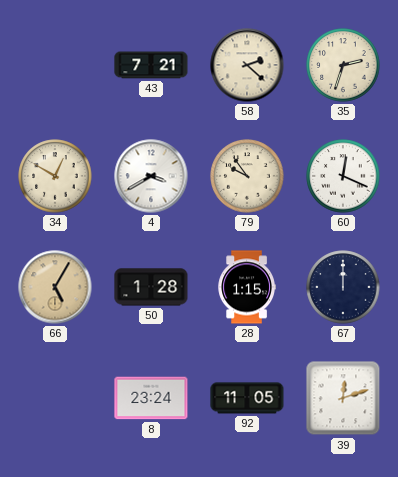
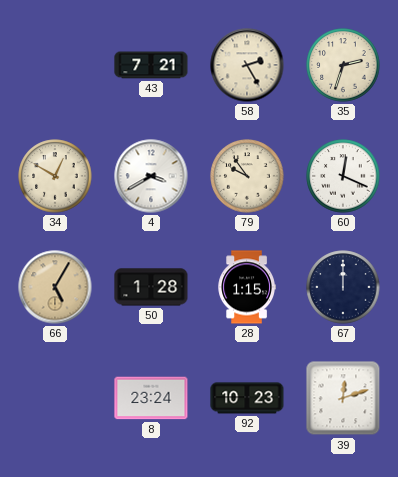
58: 2:22 -> 2:25
92: 11:05 -> 10:23
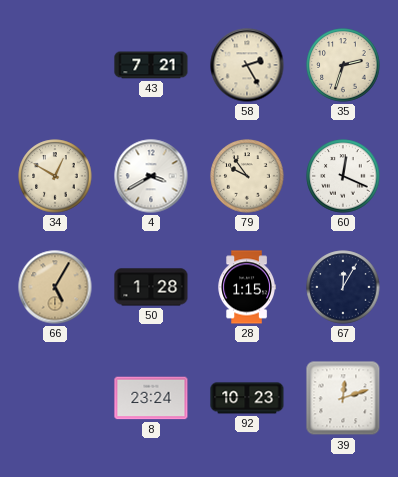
67: 12:00 -> 12:05
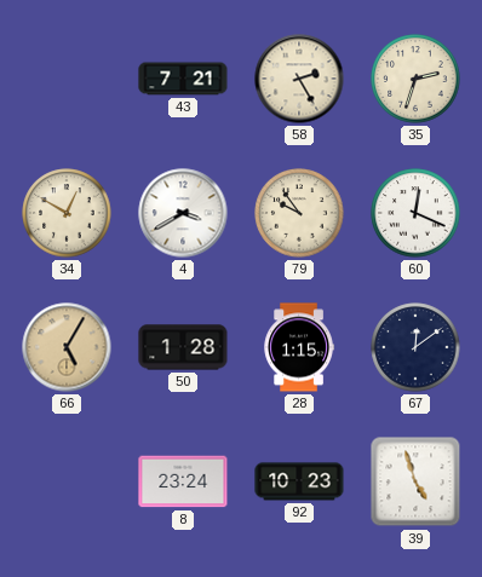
67: 12:05 -> 12:09
39: 12:12 -> 4:57
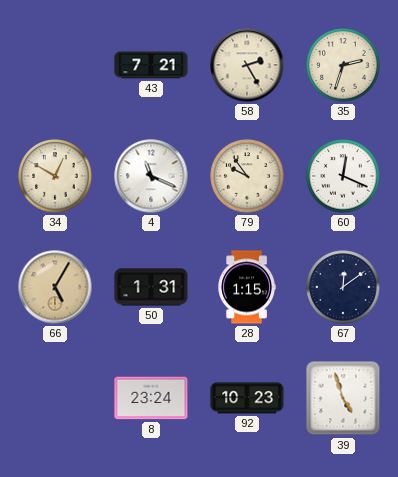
4: 3:40 -> 11:19
50: 1:28 -> 1:31
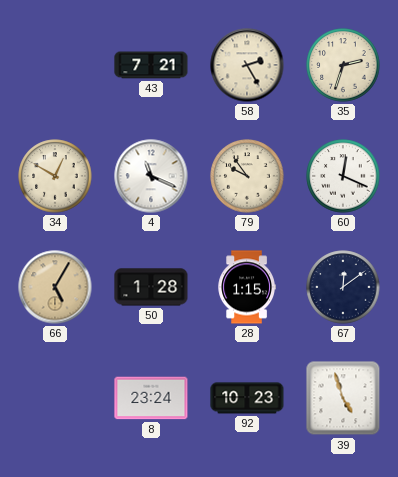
50: 1:31 -> 1:28
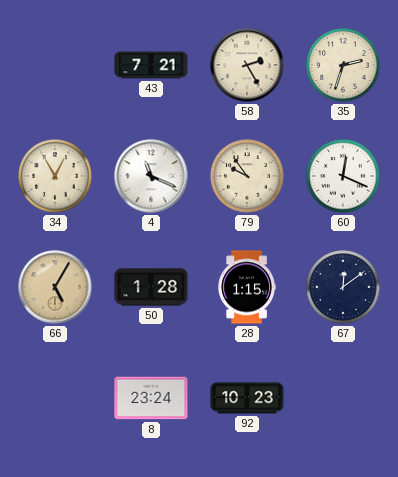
34: 12:50 -> 12:55
39: 4:57 -> none
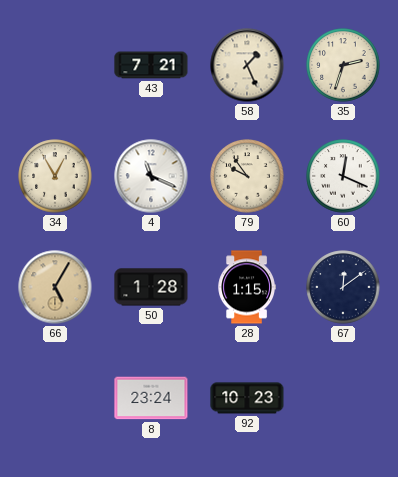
58: 2:25 -> 1:26
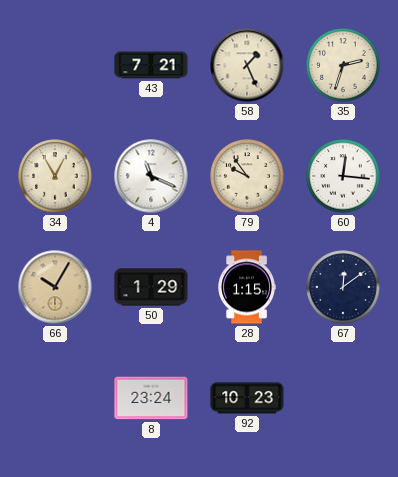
60: 12:19 -> 12:16
66: 5:05 -> 10:05
50: 1:28 -> 1:29
